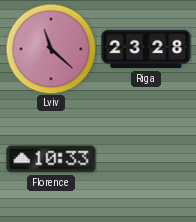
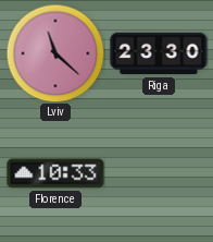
Riga: 23:28 -> 23:30
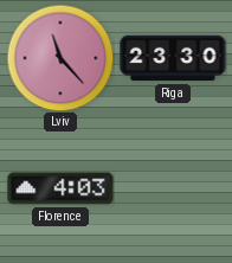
Lviv: 11:22 -> 11:23
Florence: 10:33 -> 4:03
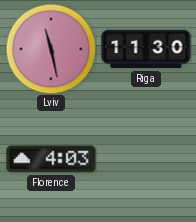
Lviv: 11:23 -> 11:28
Riga: 23:30 -> 11:30
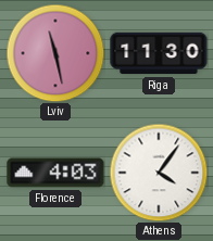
Athens: none -> 4:06
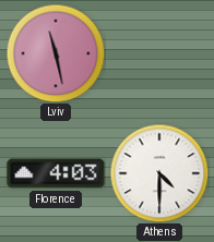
Riga: 11:30 -> none
Athens: 4:06 -> 4:30
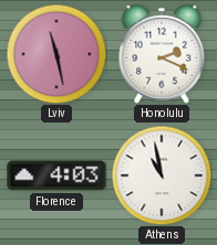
Honolulu: none -> 2:19
Athens: 4:30 -> 10:58
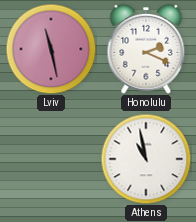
Florence: 4:03 -> none
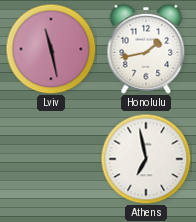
Honolulu: 2:19 -> 1:43
Athens: 10:58 -> 6:58
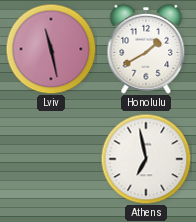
Honolulu: 1:43 -> 1:40
